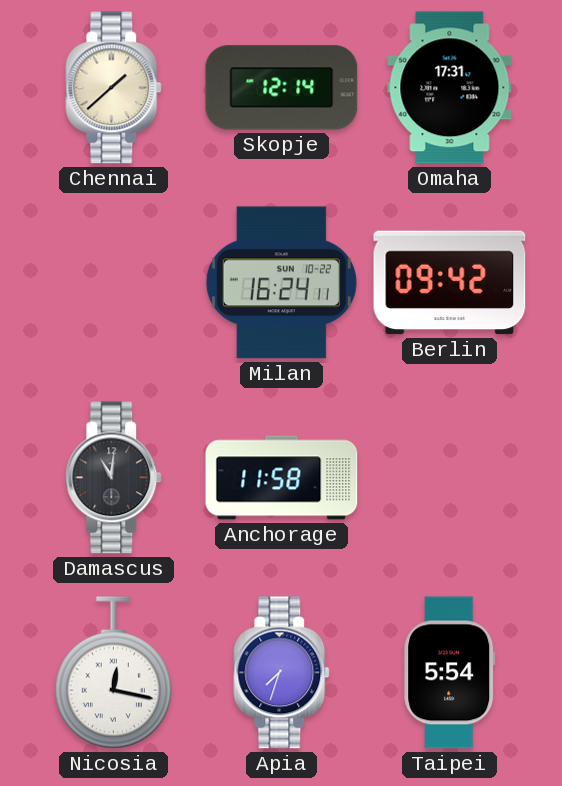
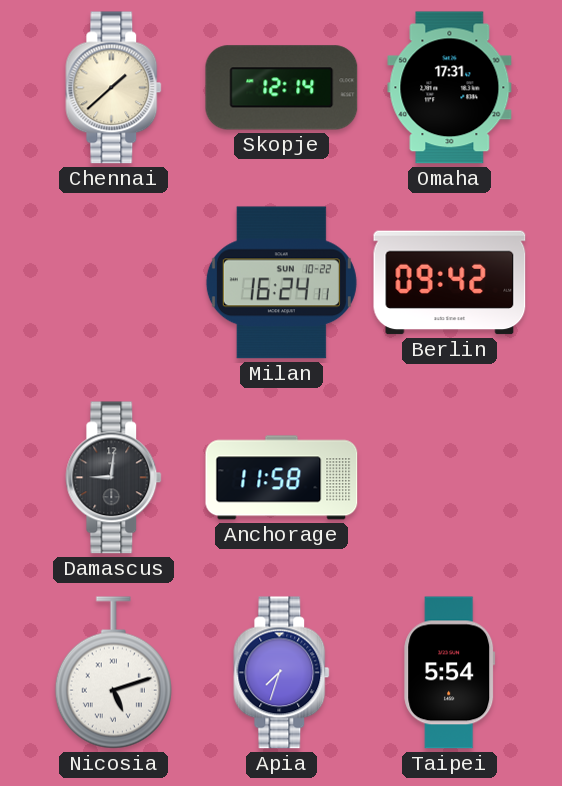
Damascus: 11:01 -> 9:01
Nicosia: 12:17 -> 5:12
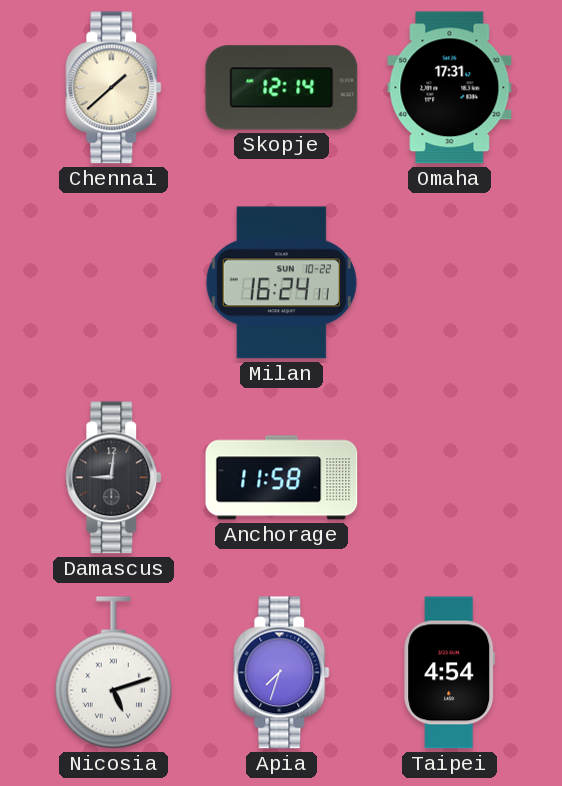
Berlin: 09:42 -> none
Taipei: 5:54 -> 4:54
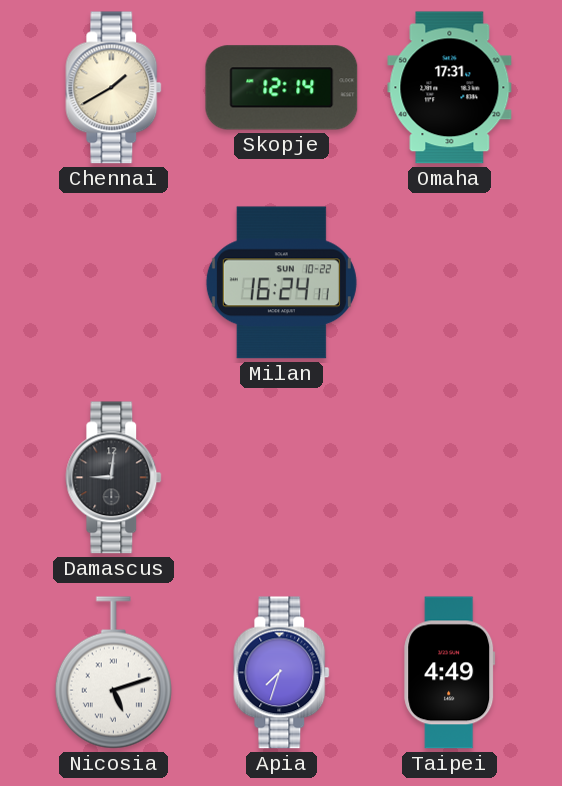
Chennai: 1:38 -> 1:40
Anchorage: 11:58 -> none
Taipei: 4:54 -> 4:49
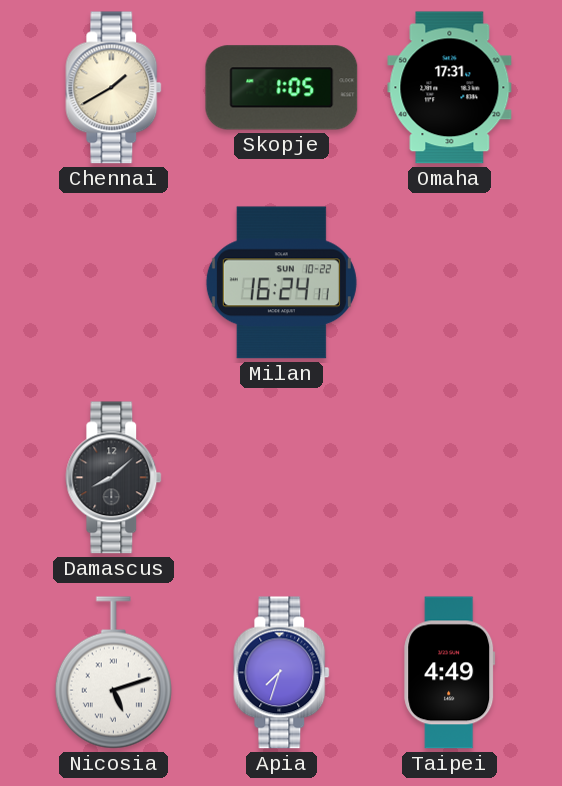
Skopje: 12:14 -> 1:05
Damascus: 9:01 -> 8:08
